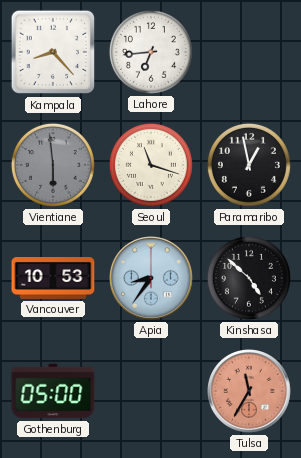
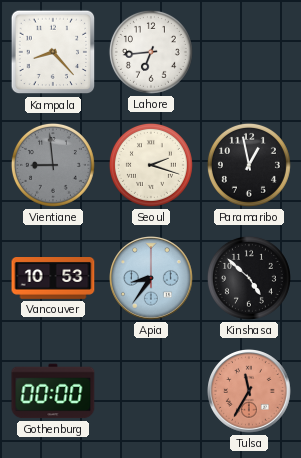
Vientiane: 5:59 -> 8:59
Seoul: 11:18 -> 2:18
Gothenburg: 05:00 -> 00:00
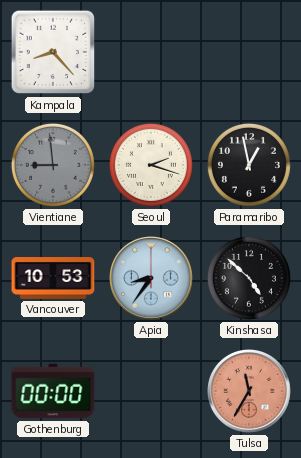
Lahore: 6:44 -> none
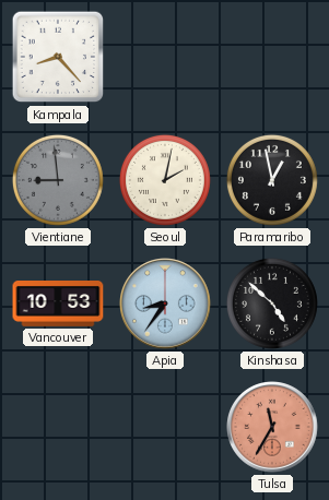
Seoul: 2:18 -> 2:02
Gothenburg: 00:00 -> none
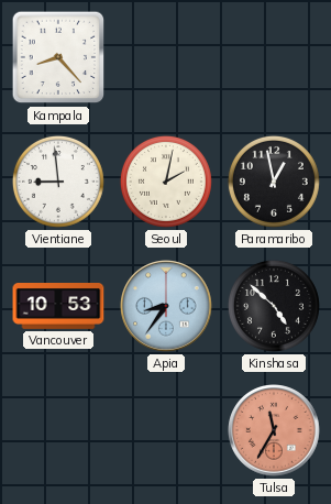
Vientiane dial: grey -> white
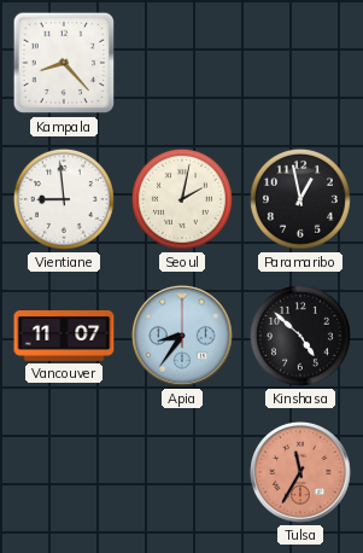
Vancouver: 10:53 -> 11:07
